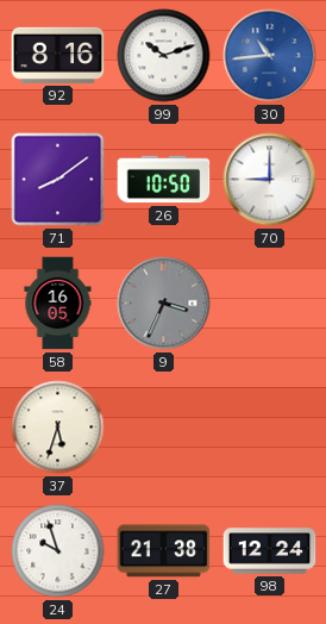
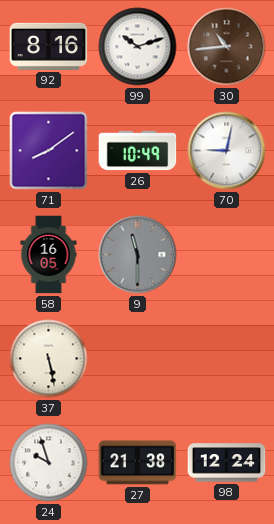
30 dial: blue -> brown
26: 10:50 -> 10:49
70: 9:00 -> 9:02
9: 3:34 -> 11:30
37: 5:33 -> 5:28
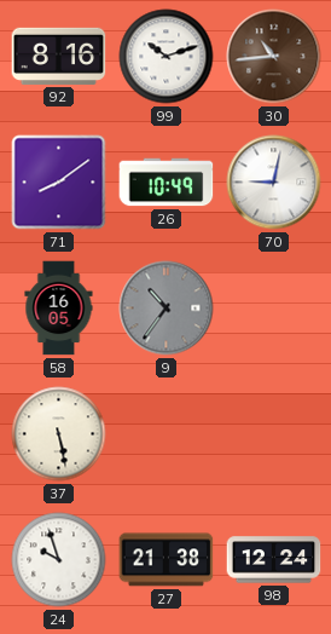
9: 11:30 -> 10:36
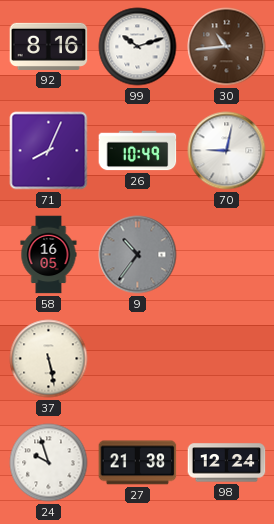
71: 8:09 -> 8:04
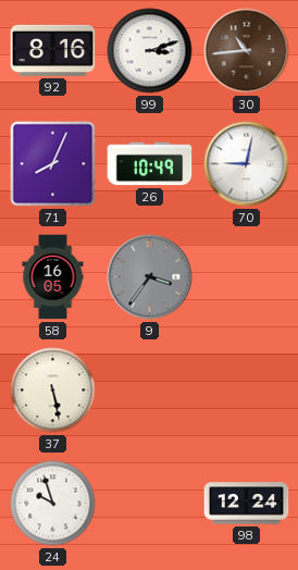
99: 10:12 -> 3:12
9: 10:36 -> 3:36
27: 21:38 -> none
